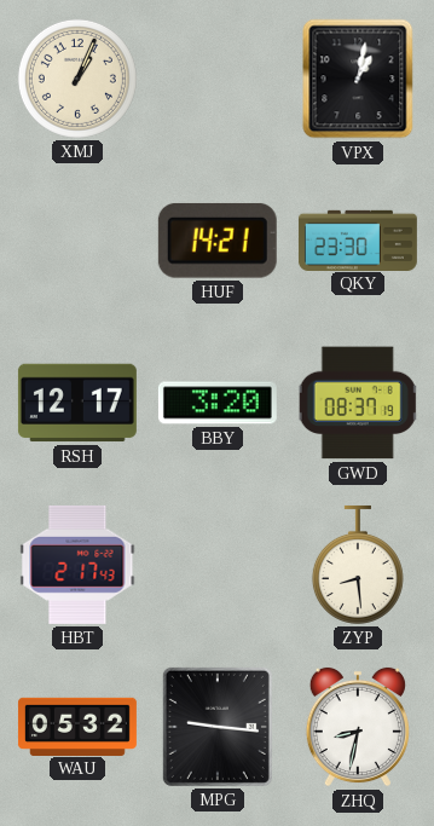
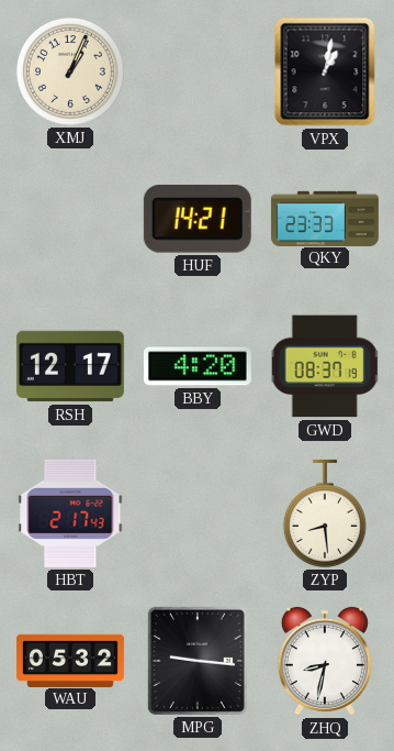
QKY: 23:30 -> 23:33
BBY: 3:20 -> 4:20
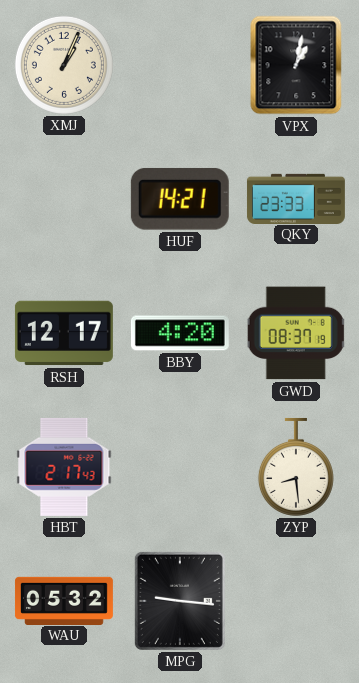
ZHQ: 8:32 -> none
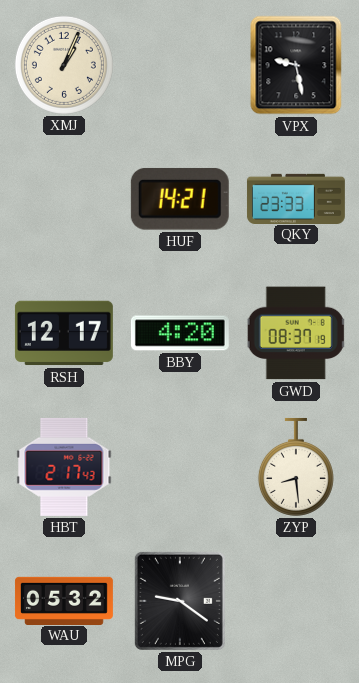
VPX: 1:02 -> 9:28
MPG: 9:16 -> 9:21
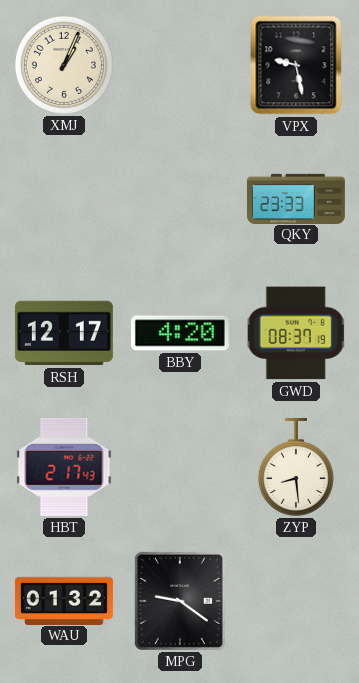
HUF: 14:21 -> none
WAU: 05:32 -> 01:32
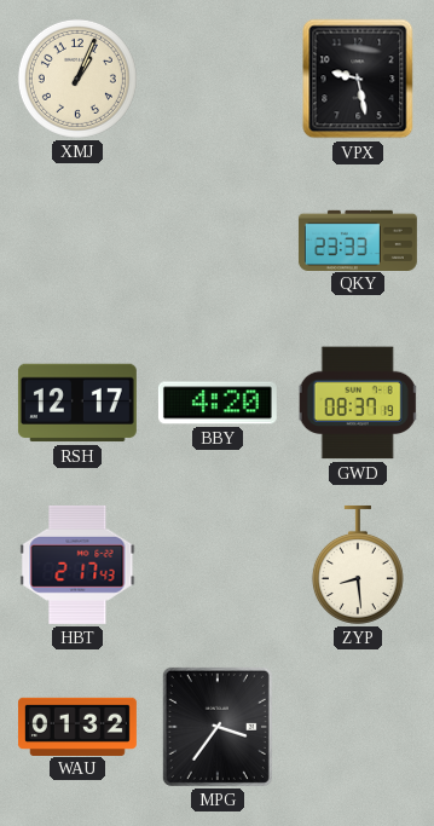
MPG: 9:21 -> 3:36
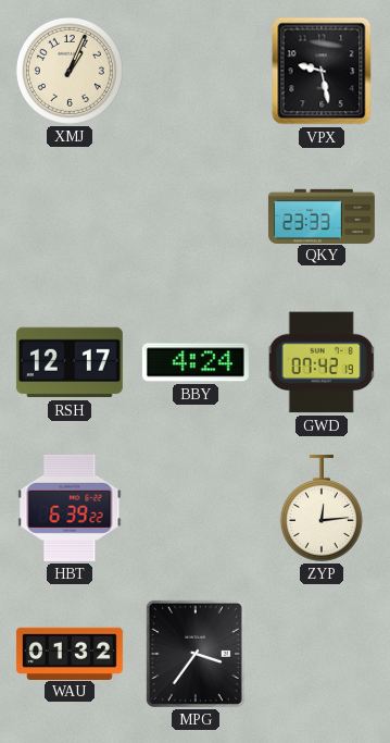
BBY: 4:20 -> 4:24
GWD: 08:37 -> 07:42
HBT: 2:17 -> 6:39
ZYP: 8:29 -> 12:14
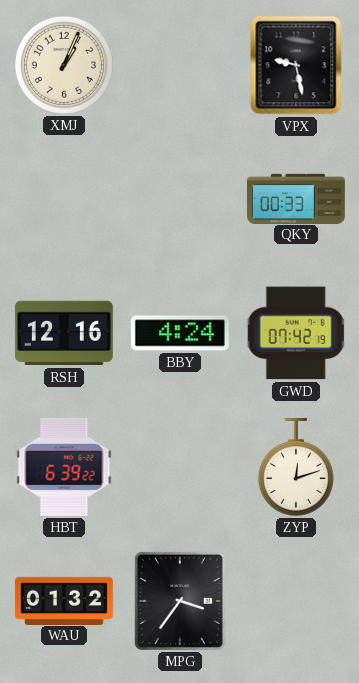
QKY: 23:33 -> 00:33
RSH: 12:17 -> 12:16
ZYP: 12:14 -> 12:12
